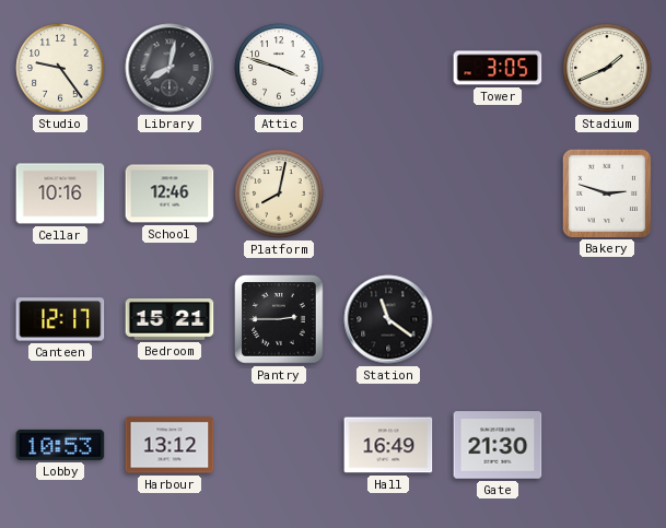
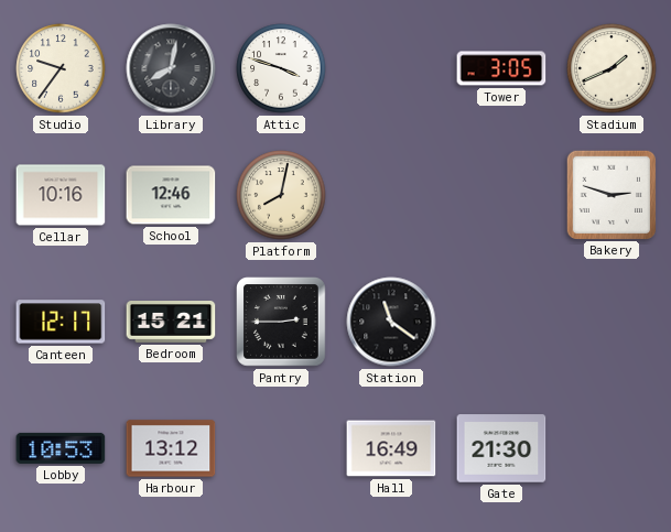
Studio: 9:24 -> 9:36
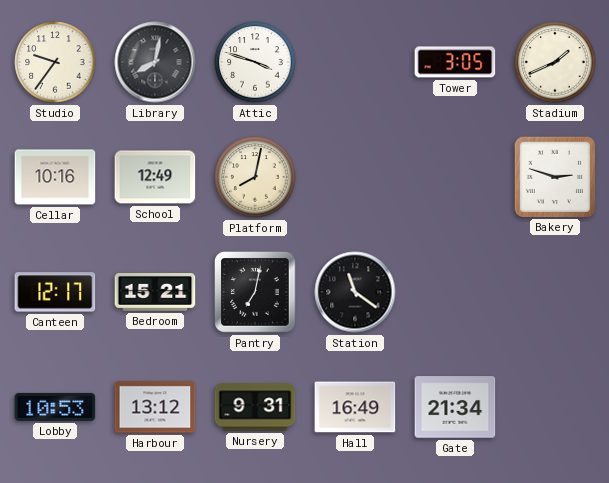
School: 12:46 -> 12:49
Pantry: 2:45 -> 7:02
Nursery: none -> 9:31
Gate: 21:30 -> 21:34
